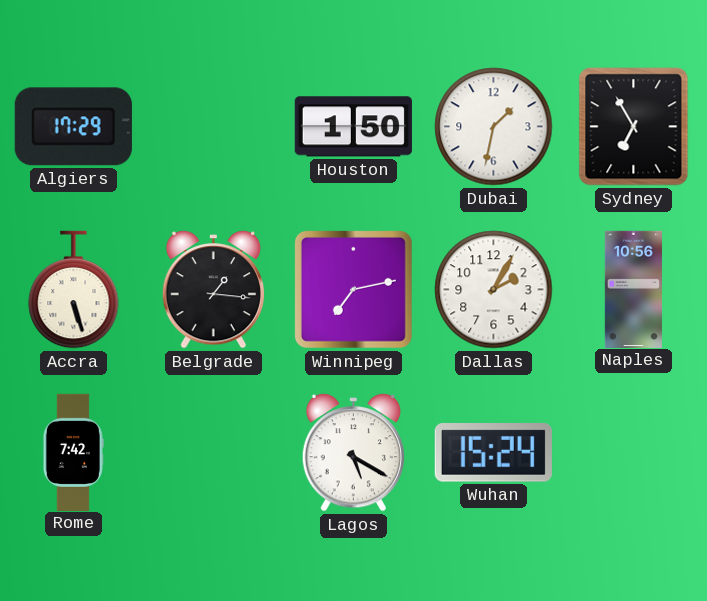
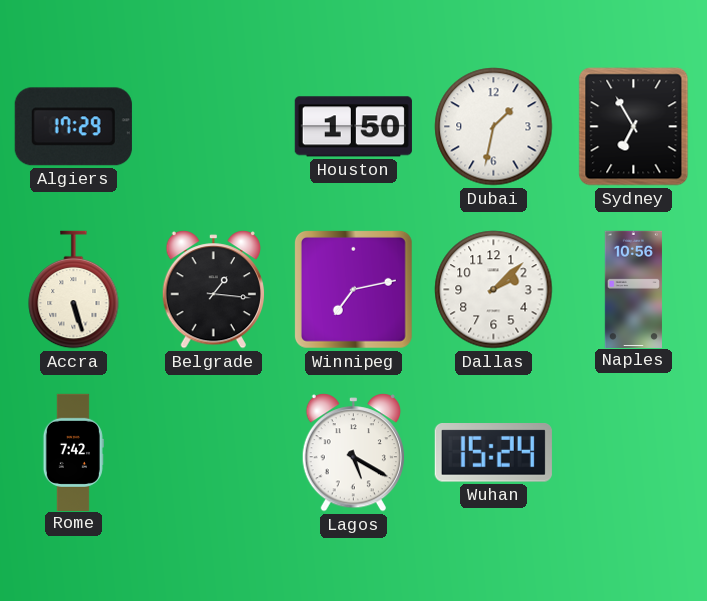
Dallas: 2:05 -> 2:08
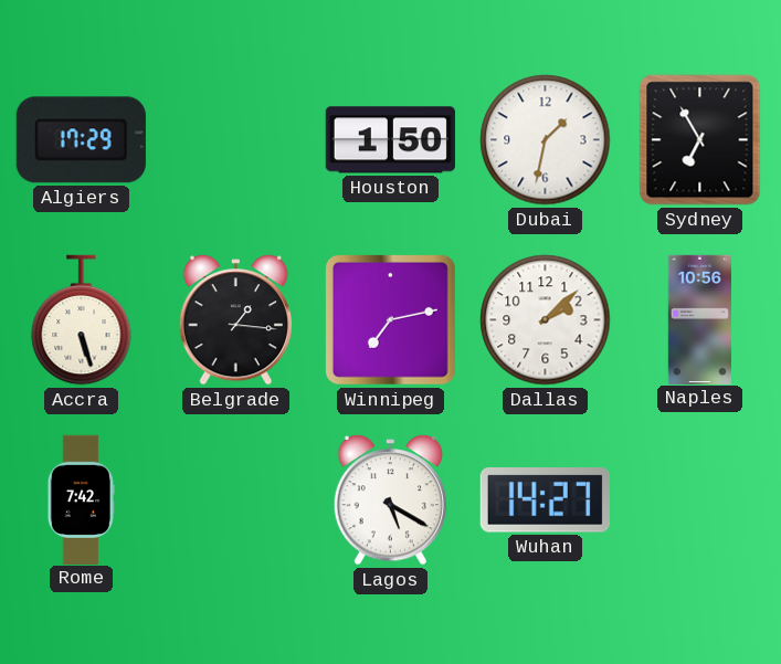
Wuhan: 15:24 -> 14:27
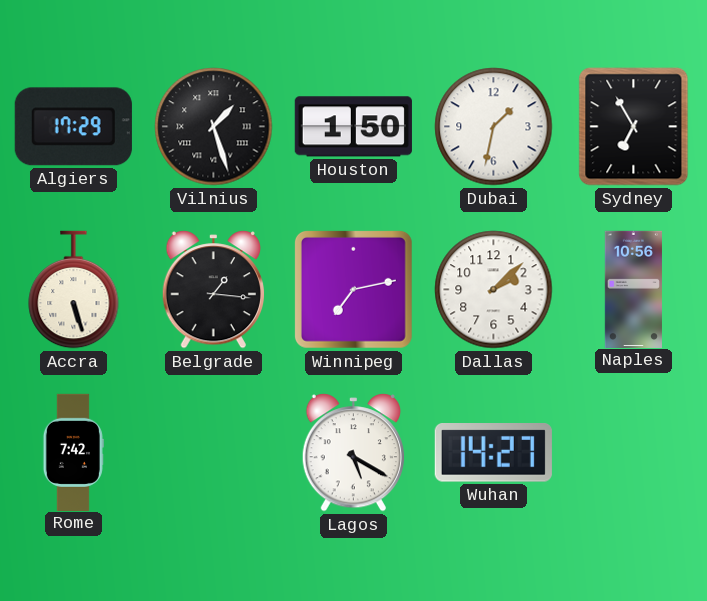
Vilnius: none -> 1:27
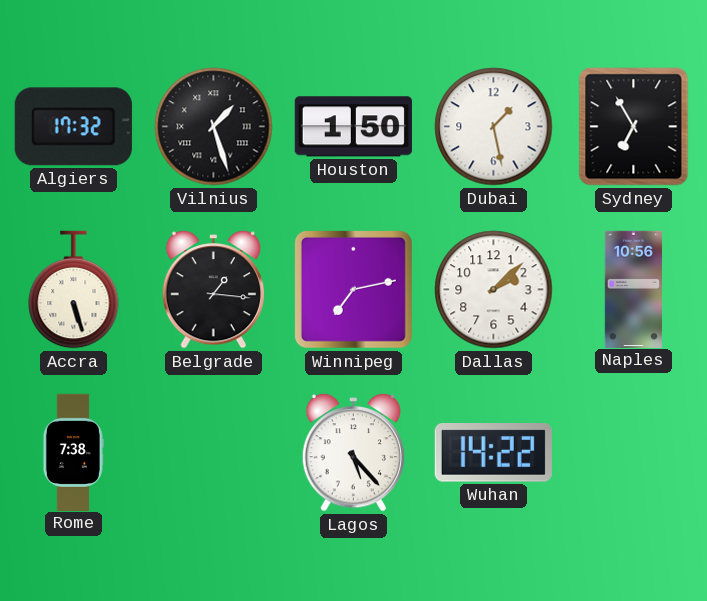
Algiers: 17:29 -> 17:32
Dubai: 1:32 -> 1:28
Rome: 7:42 -> 7:38
Lagos: 5:20 -> 5:23
Wuhan: 14:27 -> 14:22
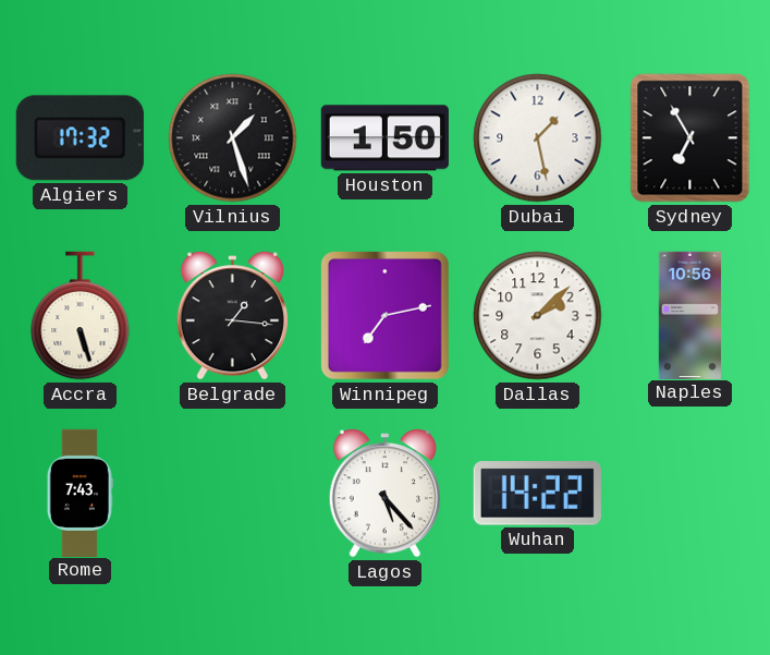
Rome: 7:38 -> 7:43
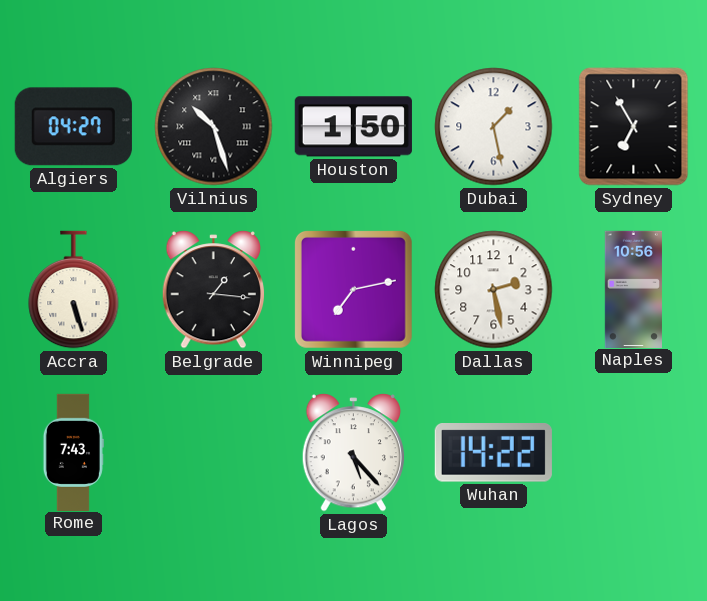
Algiers: 17:32 -> 04:27
Vilnius: 1:27 -> 10:27
Dallas: 2:08 -> 2:28
